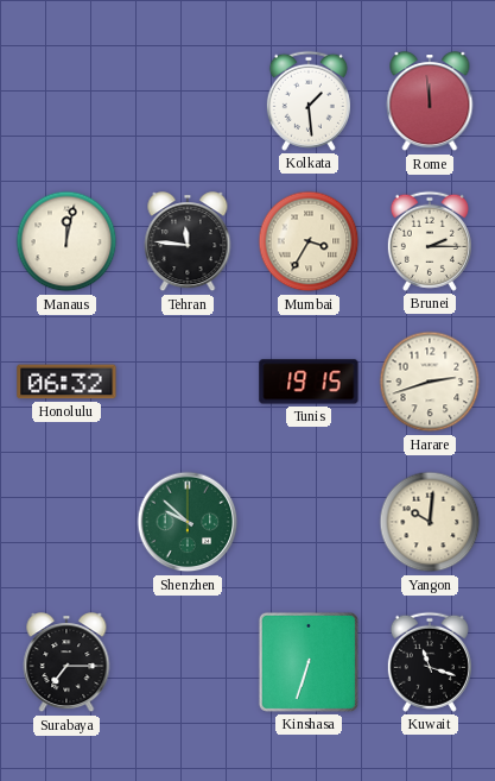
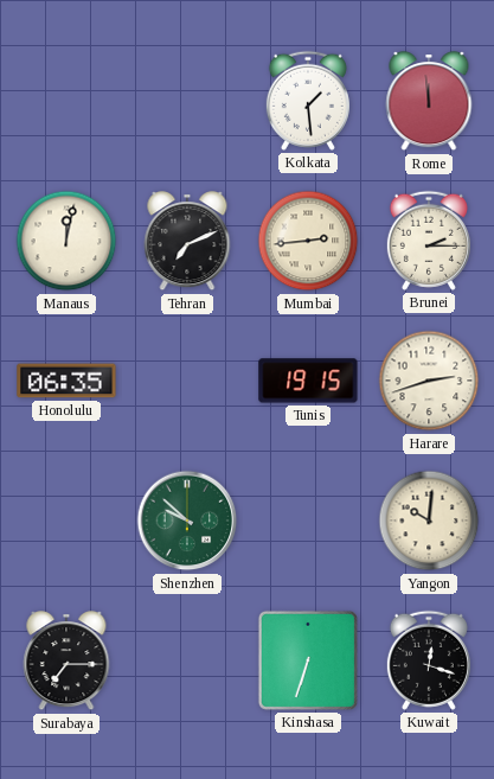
Tehran: 11:46 -> 7:11
Mumbai: 3:35 -> 2:44
Honolulu: 06:32 -> 06:35
Kuwait: 11:18 -> 12:18
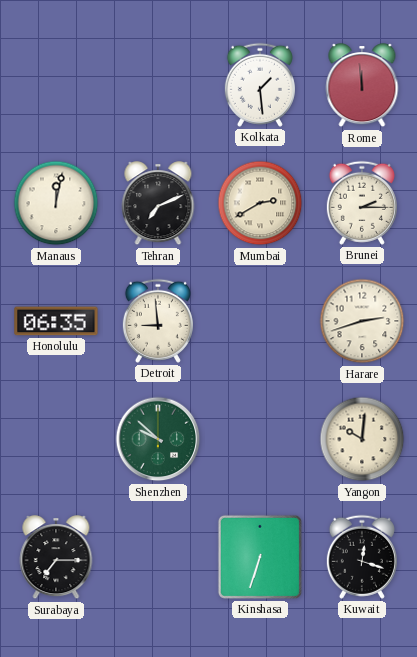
Mumbai: 2:44 -> 2:40
Detroit: none -> 8:59
Tunis: 19:15 -> none
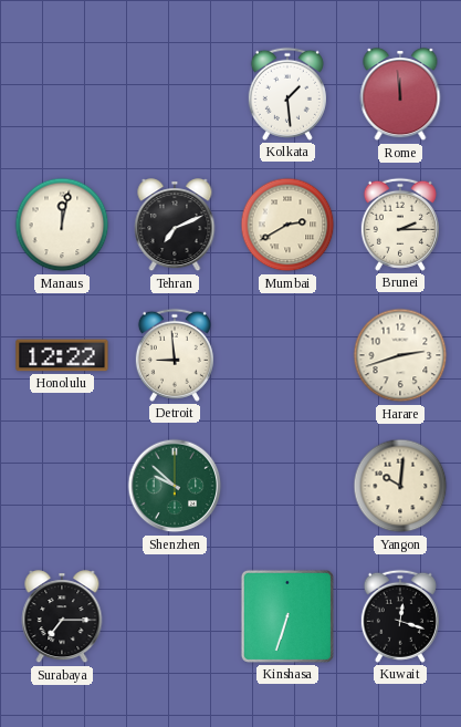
Honolulu: 06:35 -> 12:22
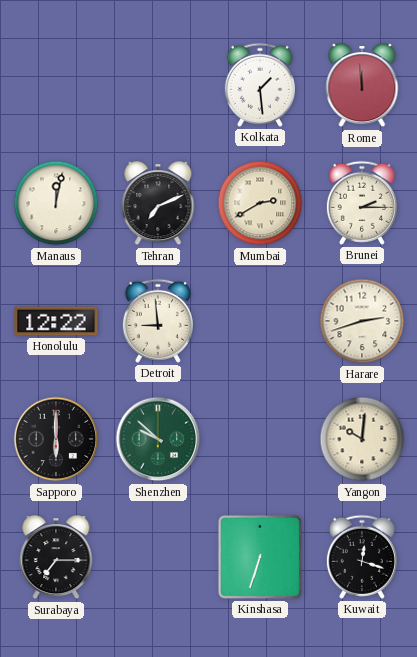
Sapporo: none -> 6:00
